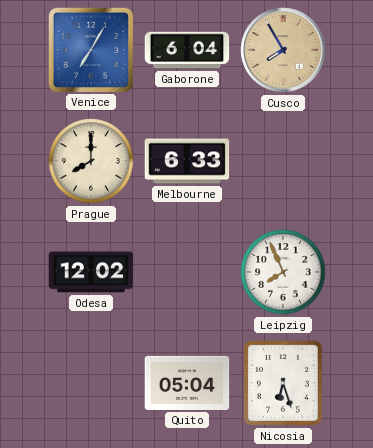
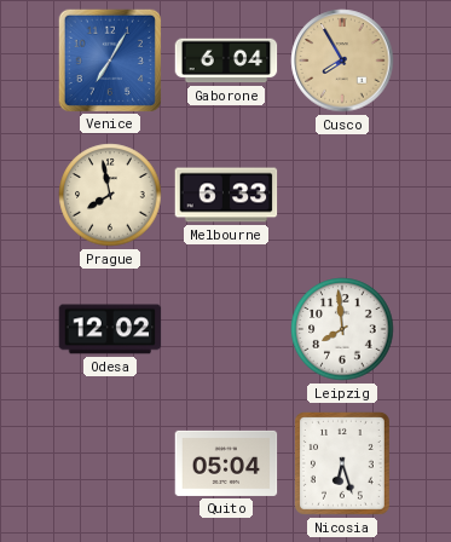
Prague: 8:00 -> 7:58
Leipzig: 7:56 -> 7:59
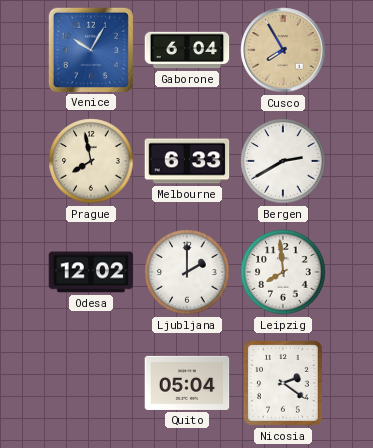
Venice: 7:05 -> 10:05
Bergen: none -> 2:40
Ljubljana: none -> 2:00
Nicosia: 6:27 -> 2:21
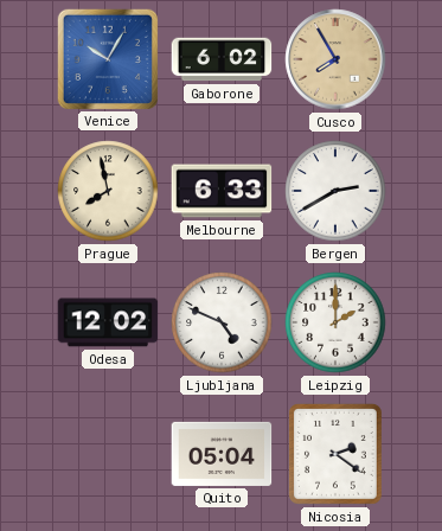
Gaborone: 6:04 -> 6:02
Ljubljana: 2:00 -> 4:49
Leipzig: 7:59 -> 2:00
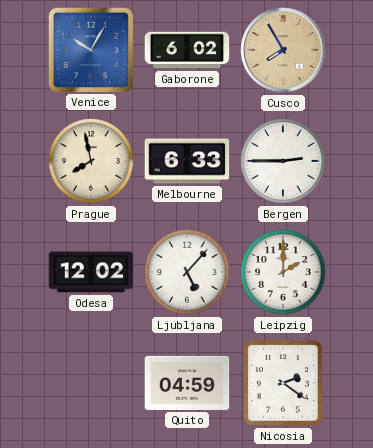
Bergen: 2:40 -> 2:45
Ljubljana: 4:49 -> 5:07
Quito: 05:04 -> 04:59
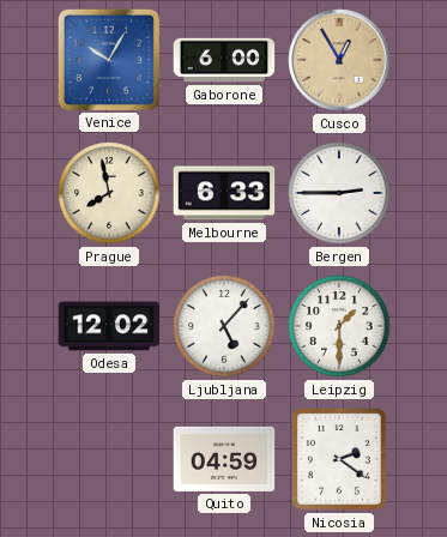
Gaborone: 6:02 -> 6:00
Cusco: 7:55 -> 12:55
Leipzig: 2:00 -> 1:30
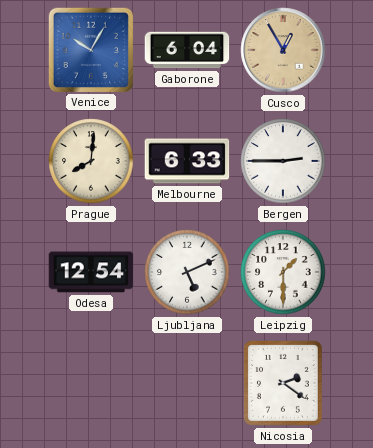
Gaborone: 6:00 -> 6:04
Prague: 7:58 -> 8:01
Odesa: 12:02 -> 12:54
Ljubljana: 5:07 -> 5:11
Quito: 04:59 -> none
